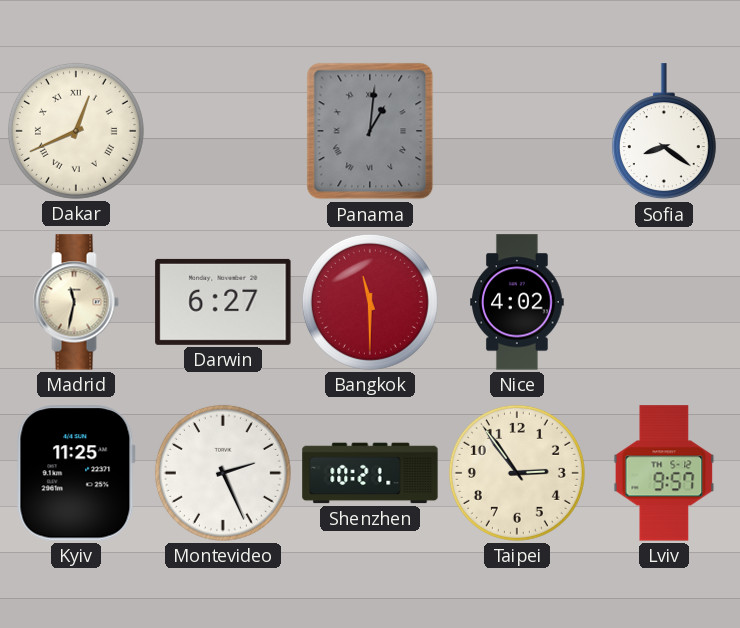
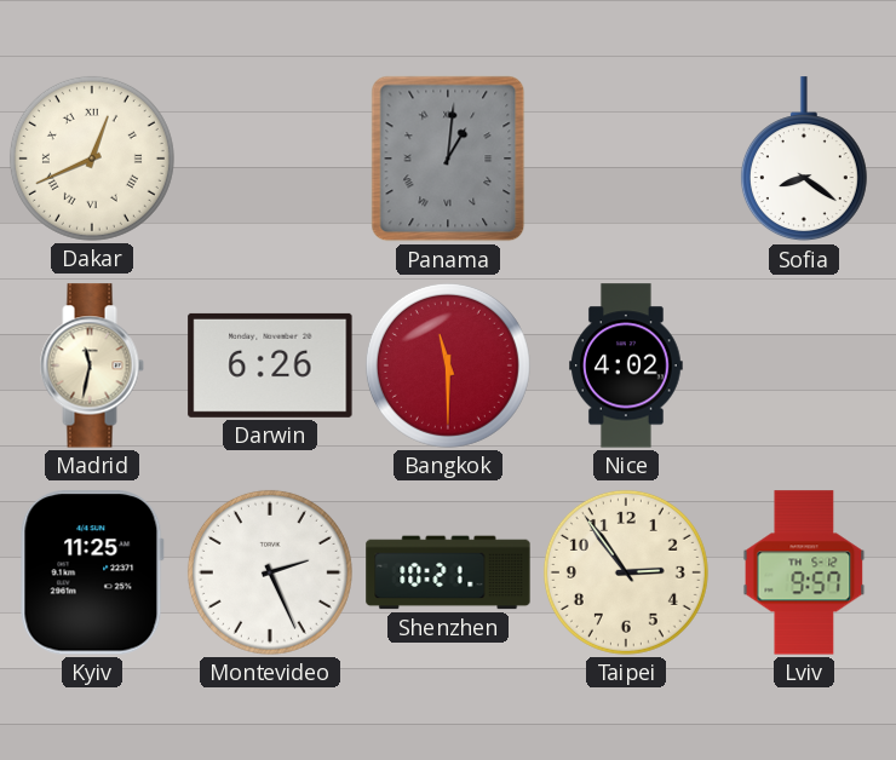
Darwin: 6:27 -> 6:26
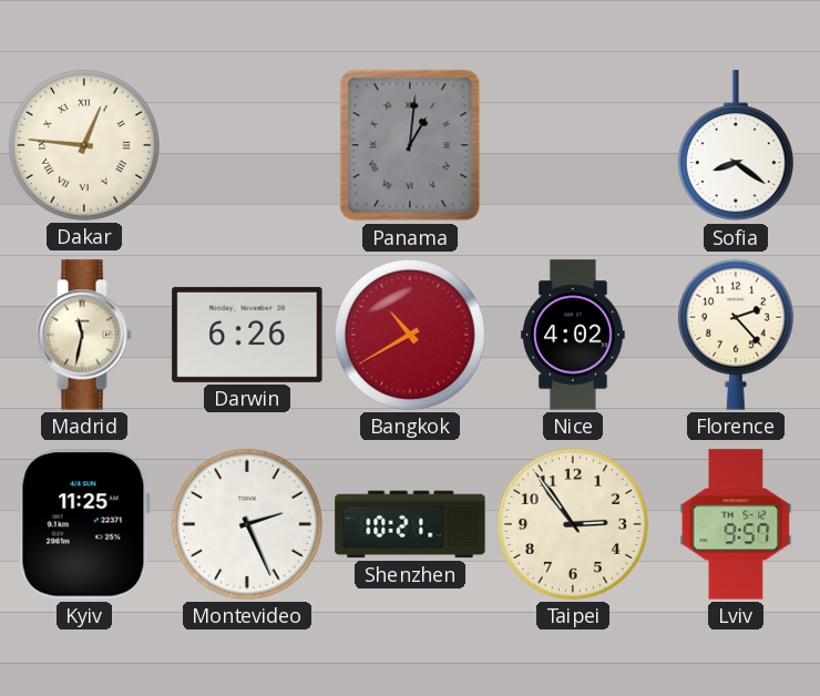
Dakar: 12:41 -> 12:46
Bangkok: 11:30 -> 10:40
Florence: none -> 2:23
